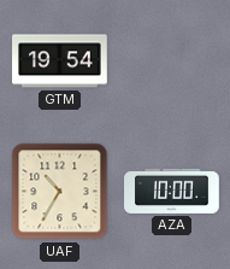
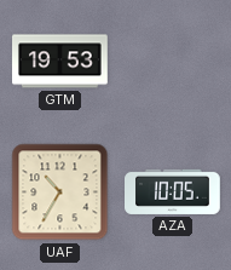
GTM: 19:54 -> 19:53
AZA: 10:00 -> 10:05
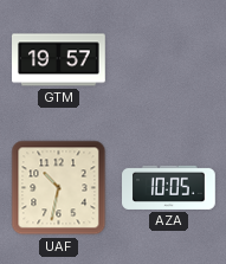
GTM: 19:53 -> 19:57
UAF: 10:35 -> 10:32
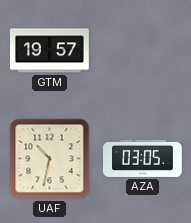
AZA: 10:05 -> 03:05
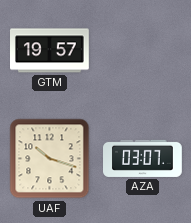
UAF: 10:32 -> 10:18
AZA: 03:05 -> 03:07
